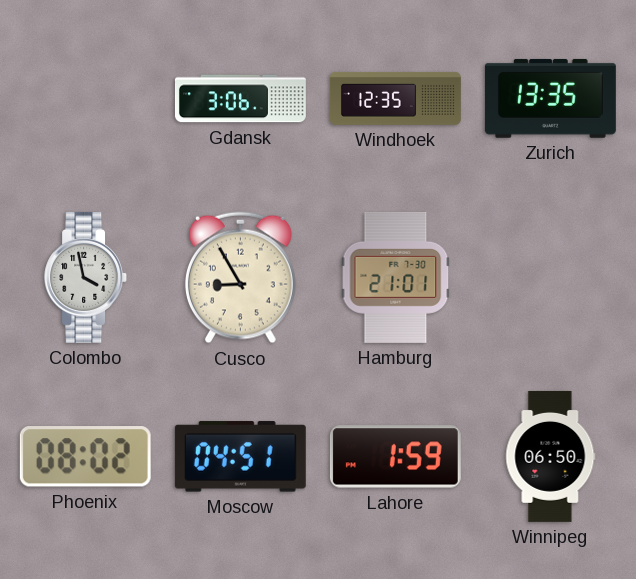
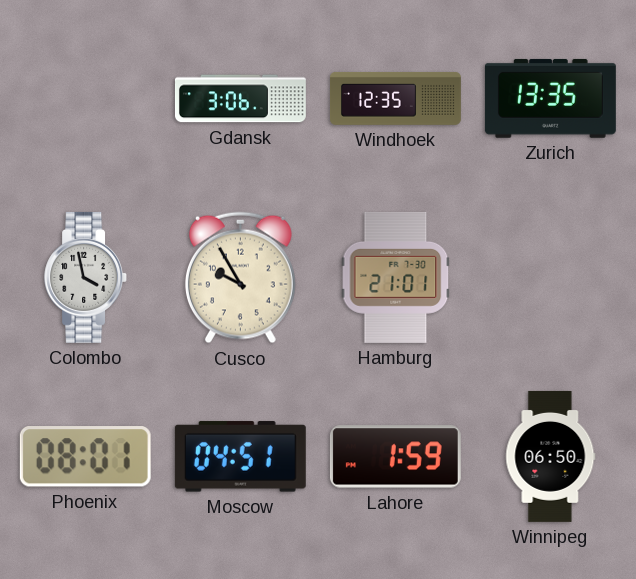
Cusco: 8:55 -> 9:55
Phoenix: 08:02 -> 08:01
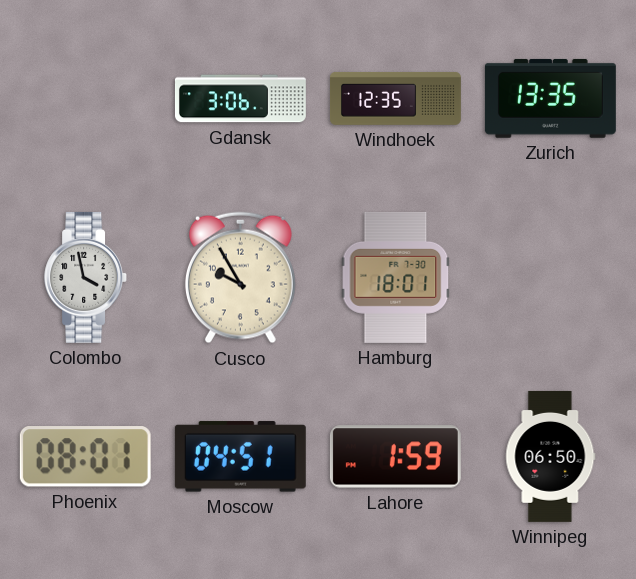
Hamburg: 21:01 -> 18:01
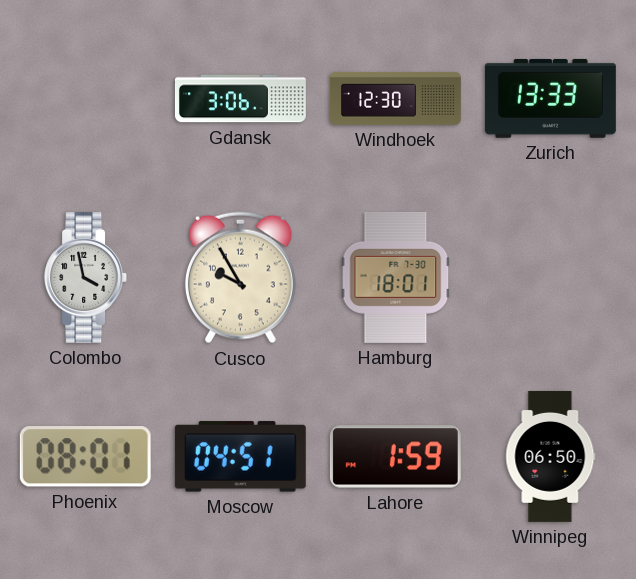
Windhoek: 12:35 -> 12:30
Zurich: 13:35 -> 13:33
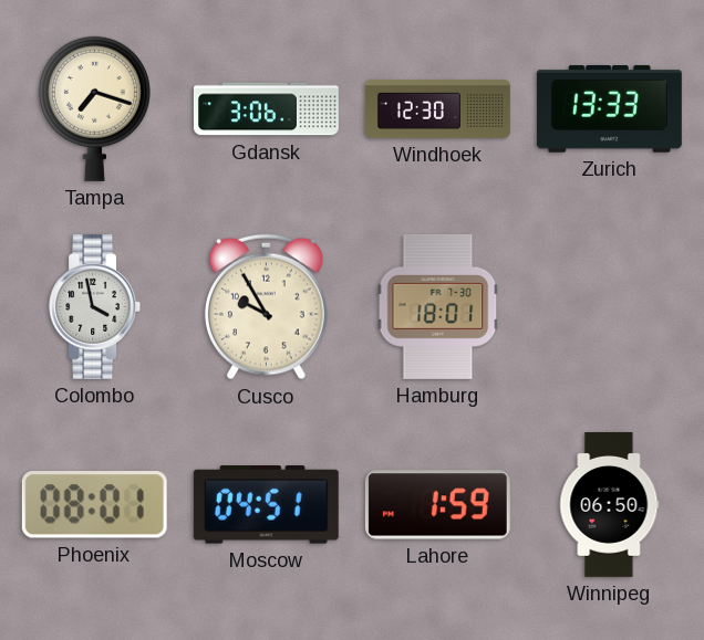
Tampa: none -> 7:18
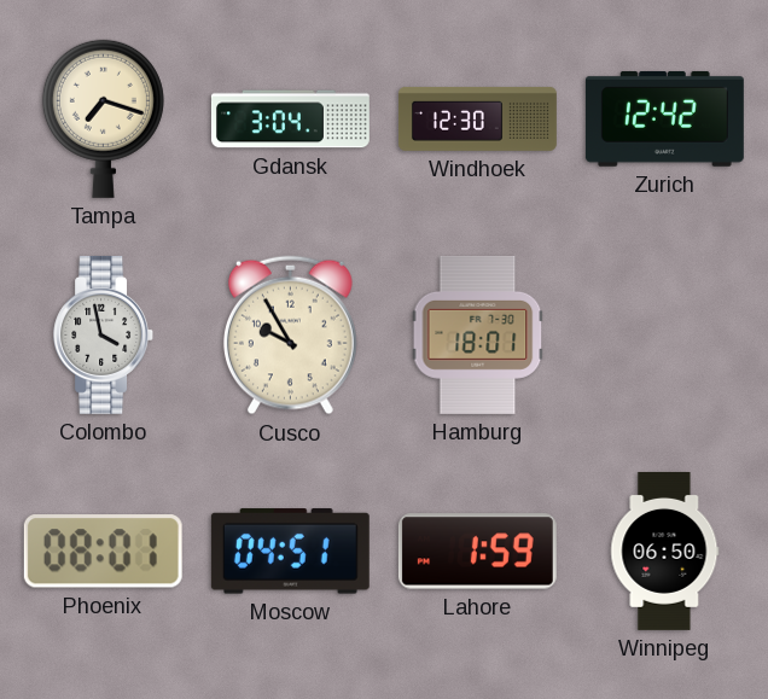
Gdansk: 3:06 -> 3:04
Zurich: 13:33 -> 12:42
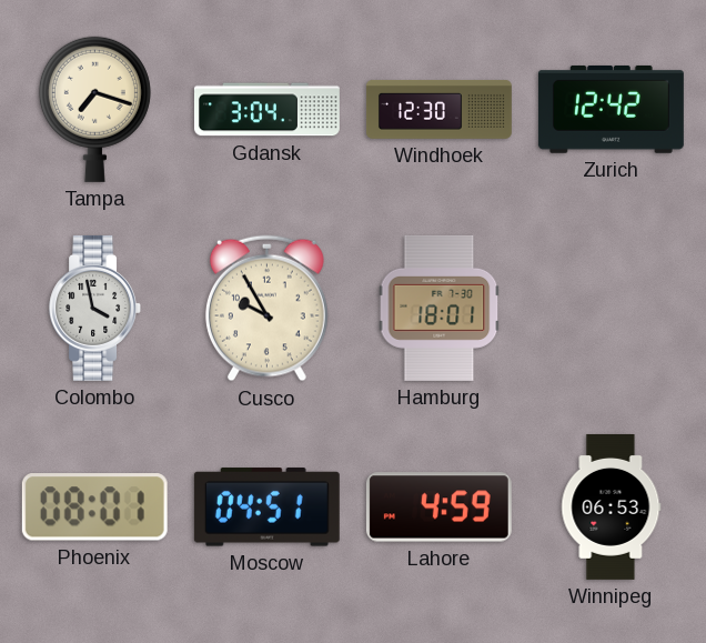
Lahore: 1:59 -> 4:59
Winnipeg: 06:50 -> 06:53
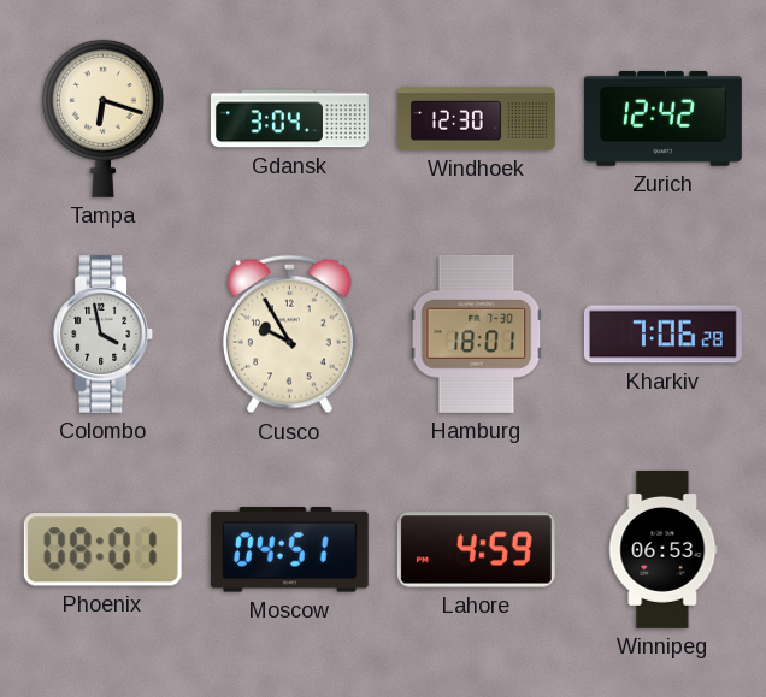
Tampa: 7:18 -> 6:18
Kharkiv: none -> 7:06
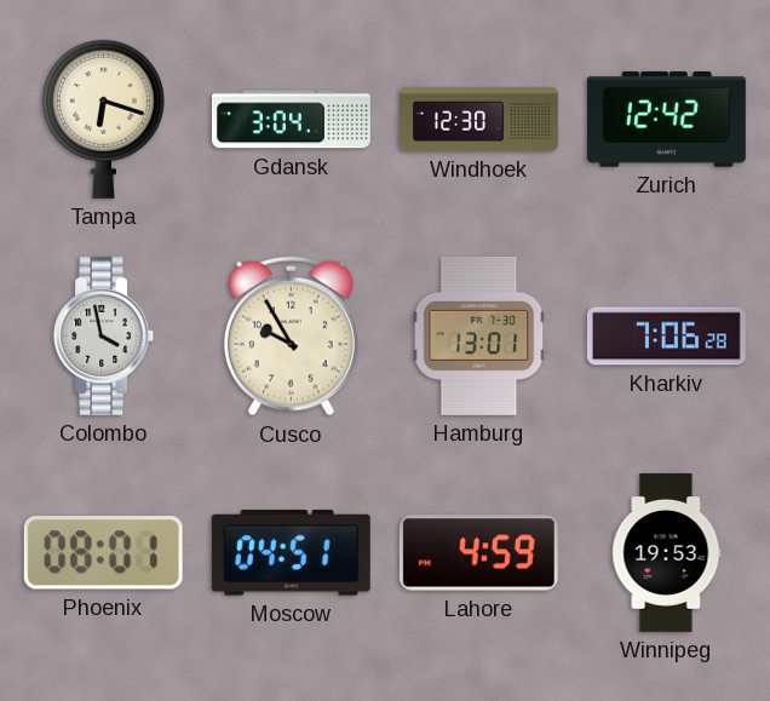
Hamburg: 18:01 -> 13:01
Winnipeg: 06:53 -> 19:53
